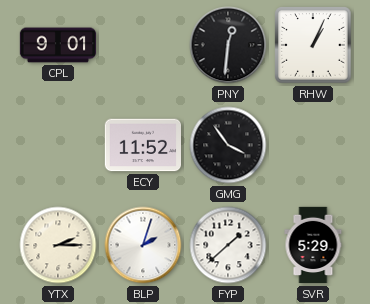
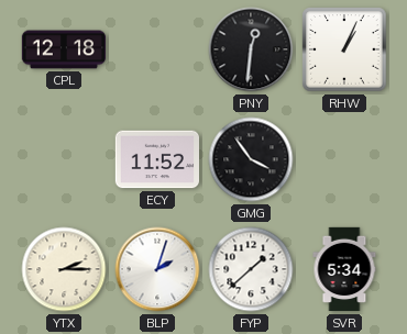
CPL: 9:01 -> 12:18
SVR: 5:29 -> 5:34
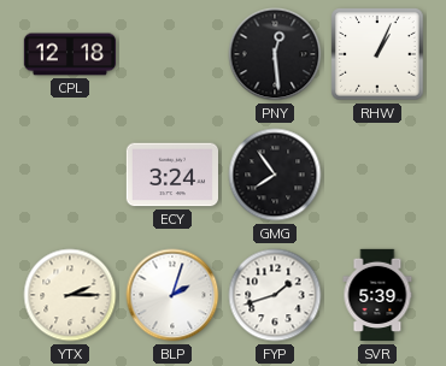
PNY: 12:31 -> 12:29
ECY: 11:52 -> 3:24
GMG: 3:54 -> 7:54
FYP: 1:38 -> 1:42
SVR: 5:34 -> 5:39
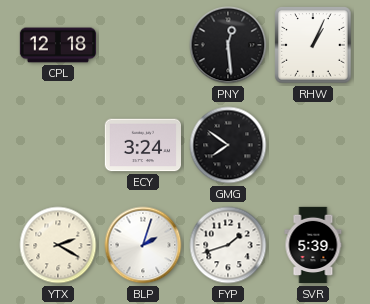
GMG: 7:54 -> 7:51
YTX: 2:15 -> 2:20
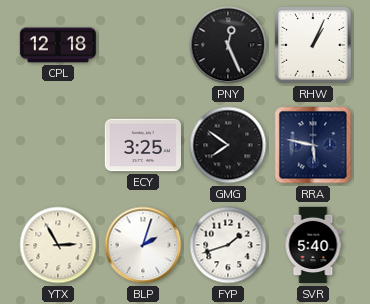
PNY: 12:29 -> 12:26
ECY: 3:24 -> 3:25
RRA: none -> 5:47
YTX: 2:20 -> 2:55
SVR: 5:39 -> 5:40
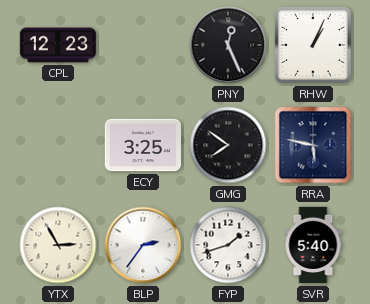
CPL: 12:18 -> 12:23
BLP: 2:03 -> 2:36
